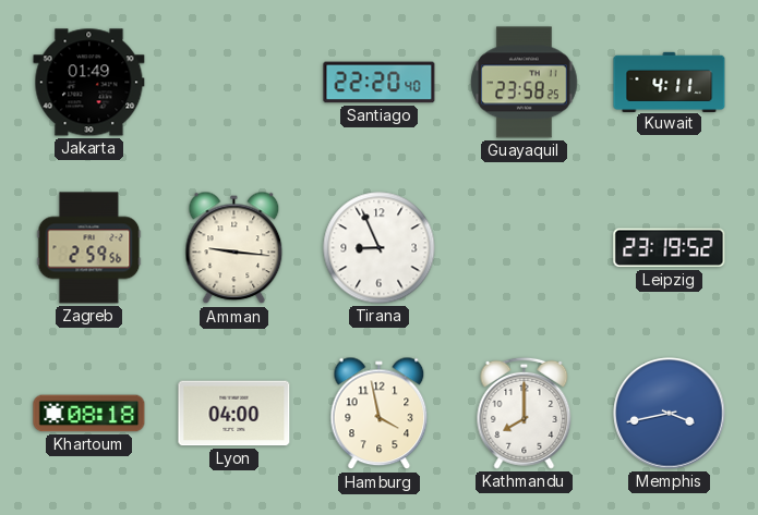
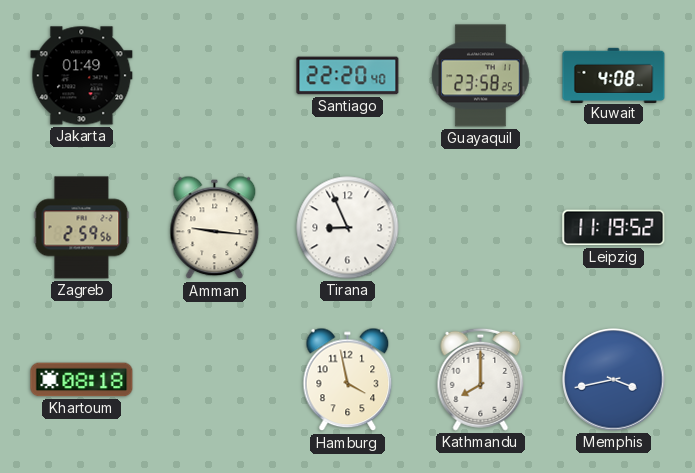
Kuwait: 4:11 -> 4:08
Leipzig: 23:19 -> 11:19
Lyon: 04:00 -> none
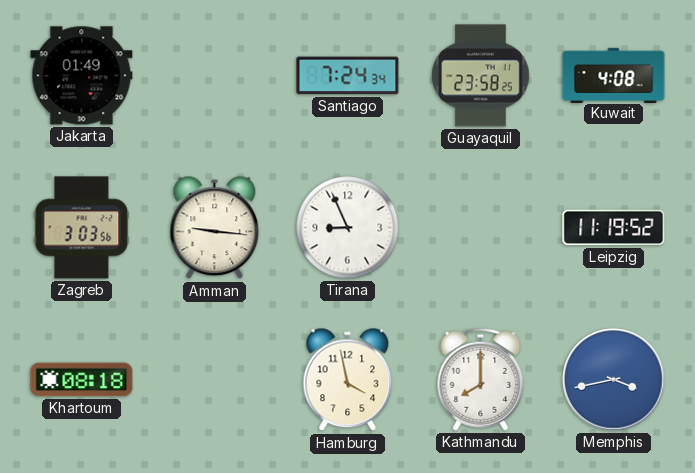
Santiago: 22:20 -> 7:24
Zagreb: 2:59 -> 3:03
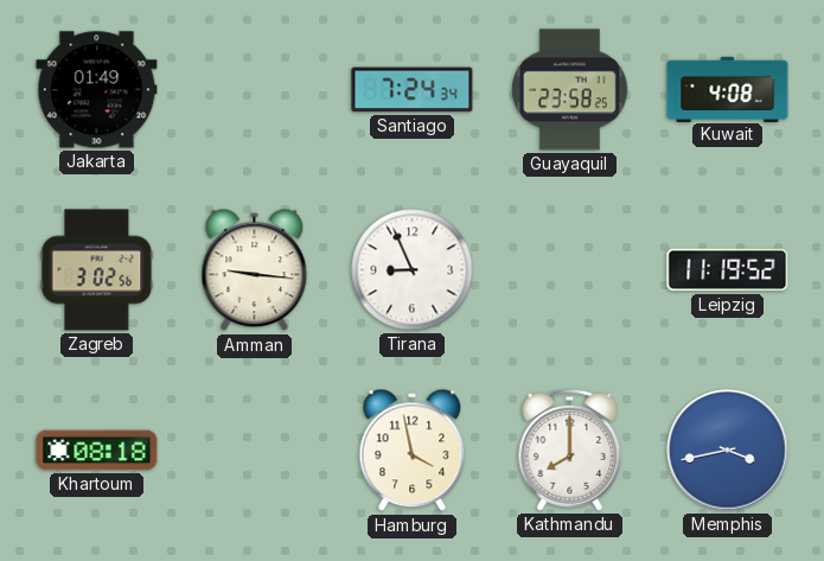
Zagreb: 3:03 -> 3:02
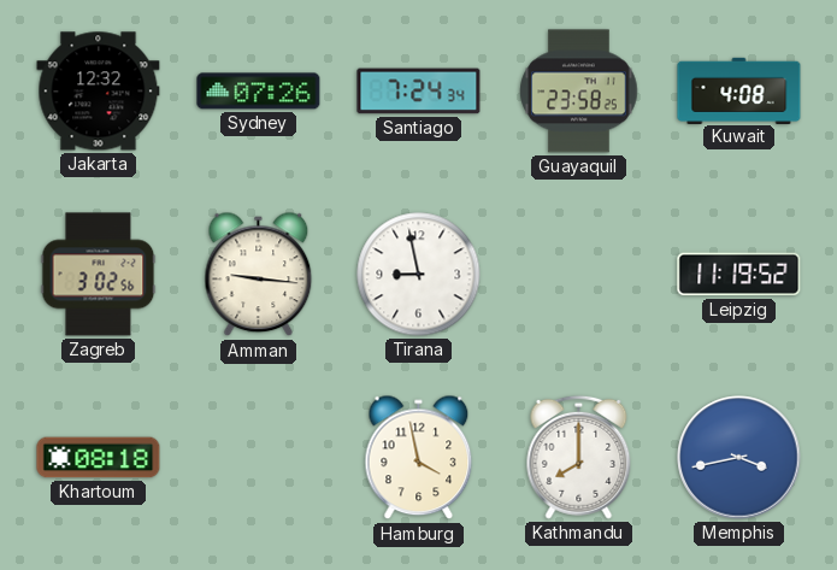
Jakarta: 01:49 -> 12:32
Sydney: none -> 07:26
Tirana: 8:56 -> 8:58
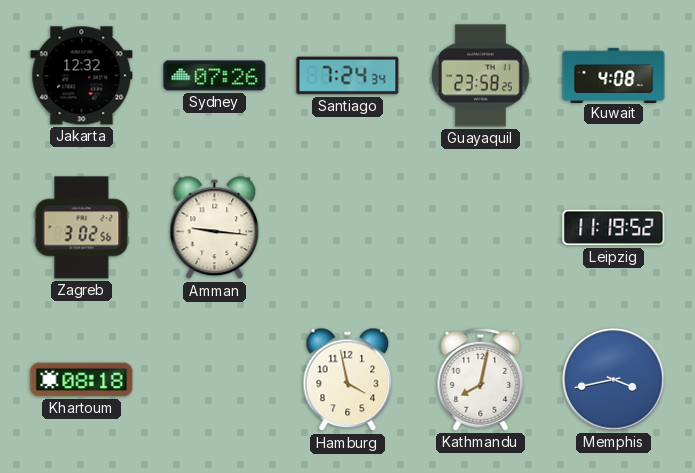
Tirana: 8:58 -> none
Kathmandu: 8:00 -> 8:02
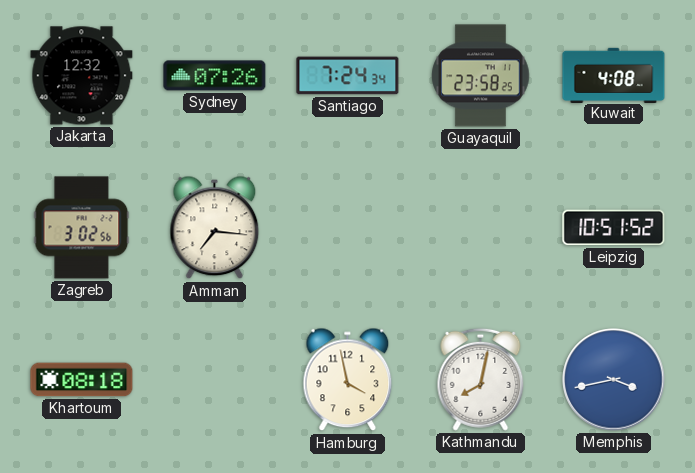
Amman: 9:16 -> 7:16
Leipzig: 11:19 -> 10:51
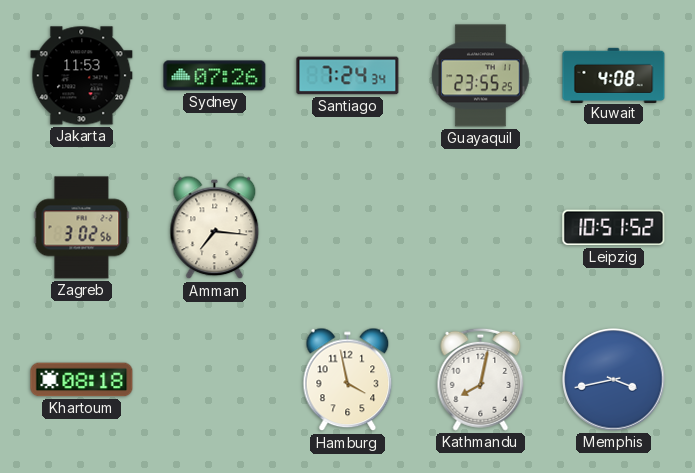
Jakarta: 12:32 -> 11:53
Guayaquil: 23:58 -> 23:55
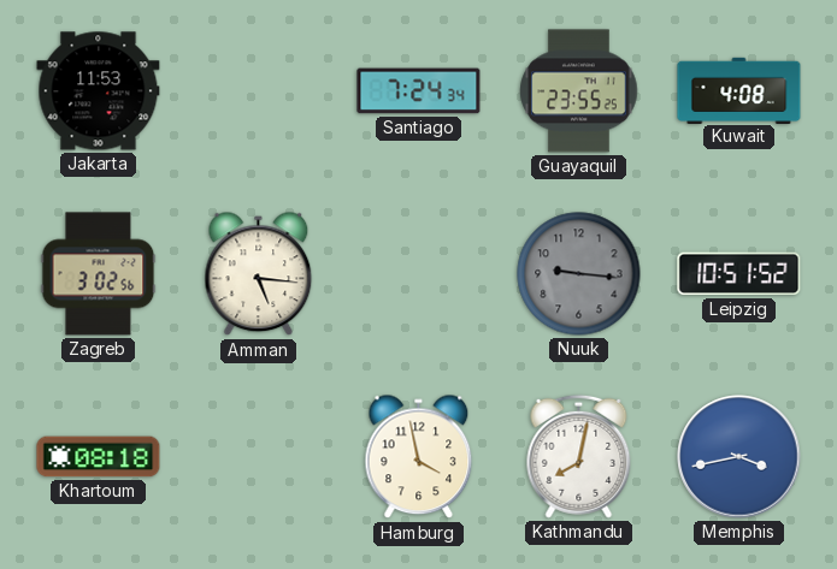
Sydney: 07:26 -> none
Amman: 7:16 -> 5:16
Nuuk: none -> 9:16
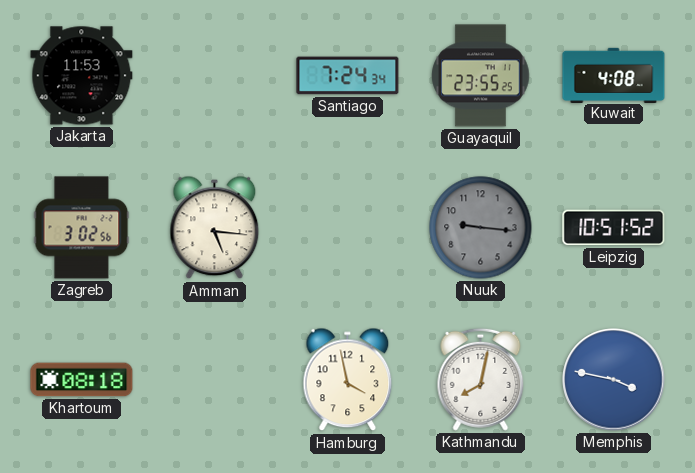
Memphis: 3:43 -> 3:47
